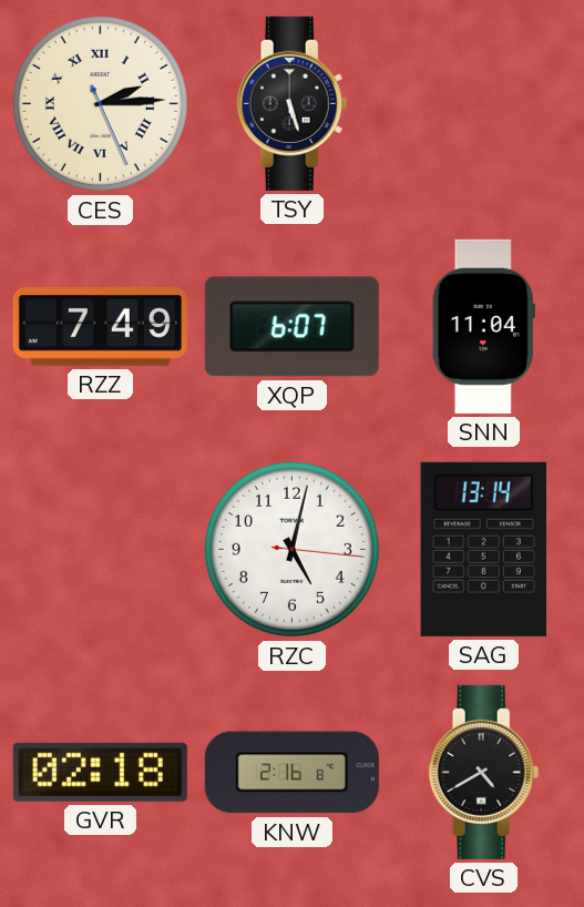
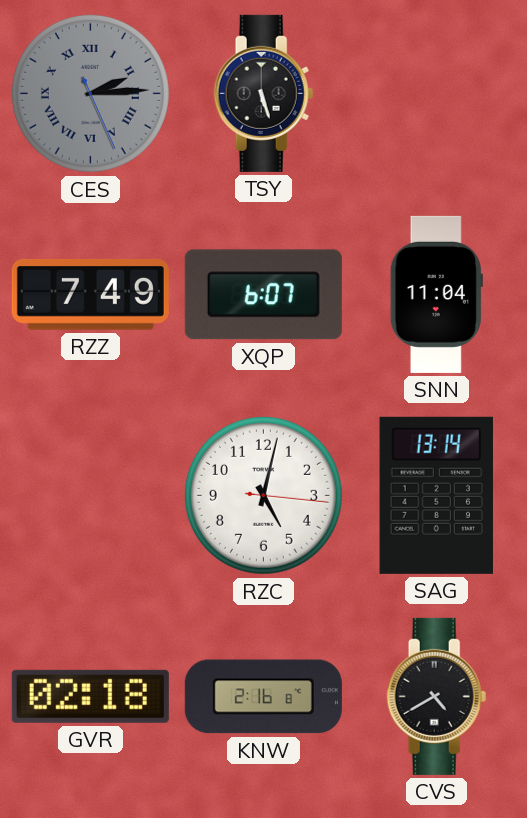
CES dial: cream -> grey
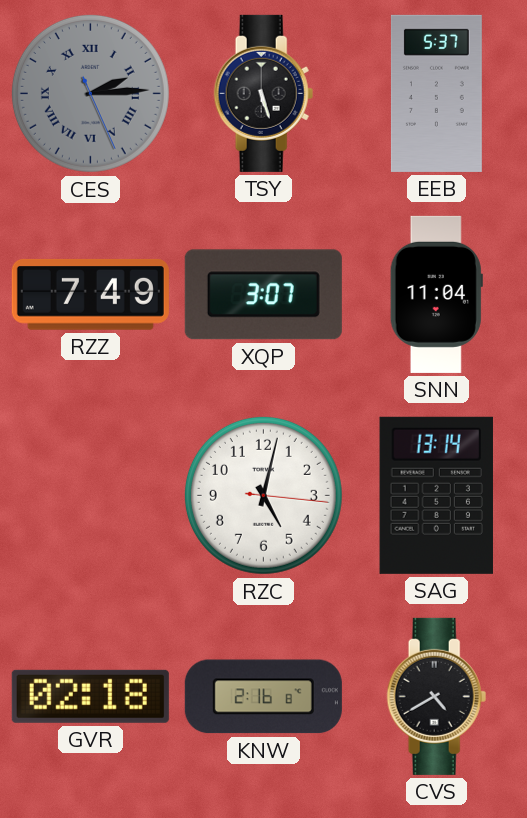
EEB: none -> 5:37
XQP: 6:07 -> 3:07
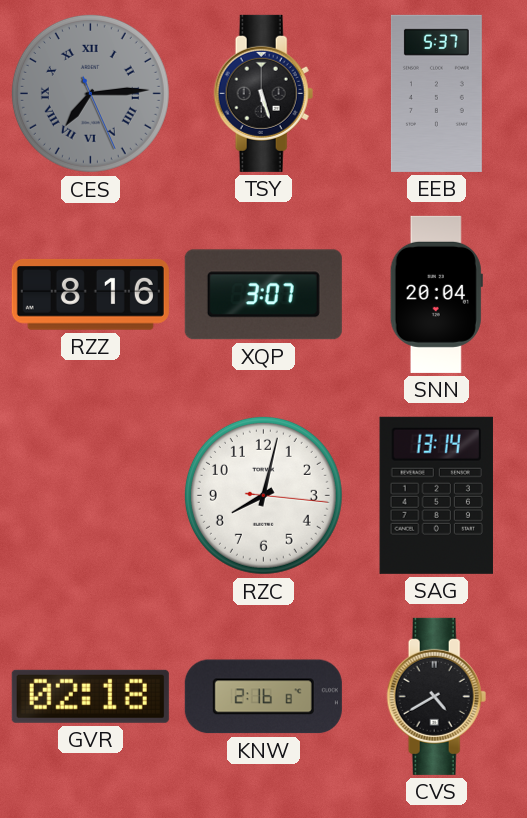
CES: 2:14 -> 7:14
RZZ: 7:49 -> 8:16
SNN: 11:04 -> 20:04
RZC: 5:02 -> 8:02
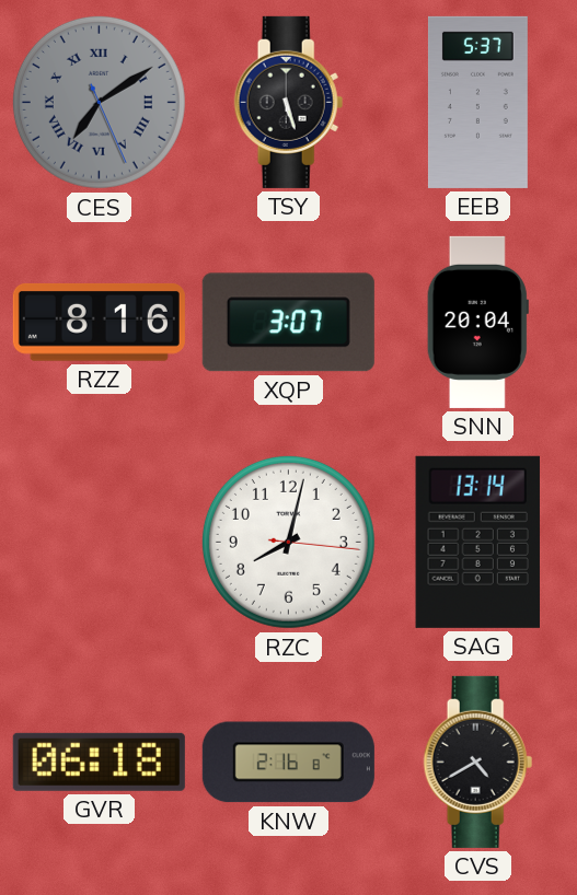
CES: 7:14 -> 7:09
GVR: 02:18 -> 06:18
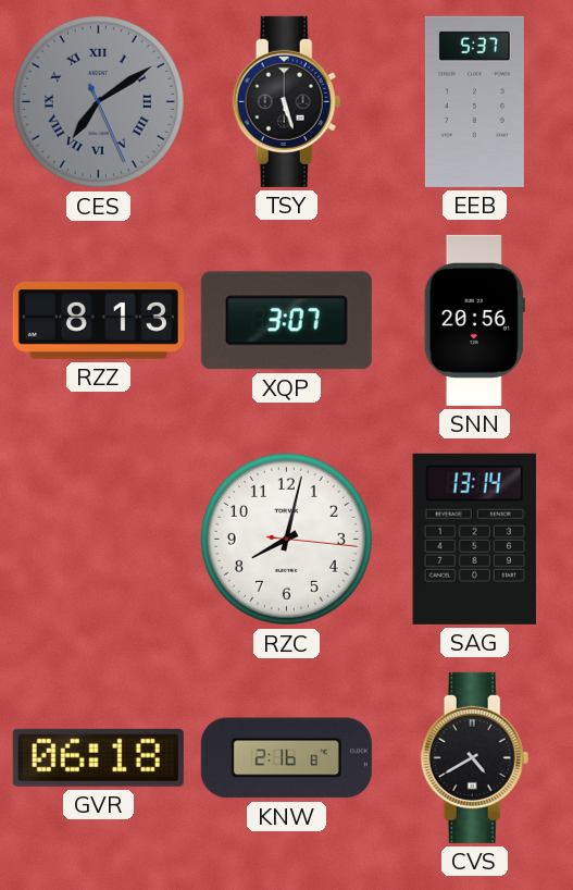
RZZ: 8:16 -> 8:13
SNN: 20:04 -> 20:56
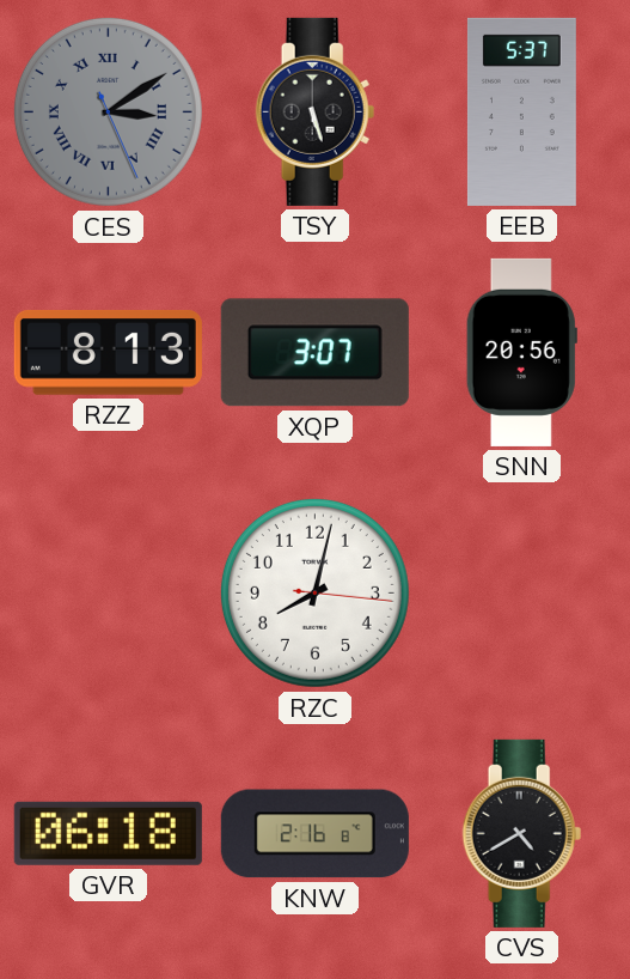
CES: 7:09 -> 3:09
SAG: 13:14 -> none
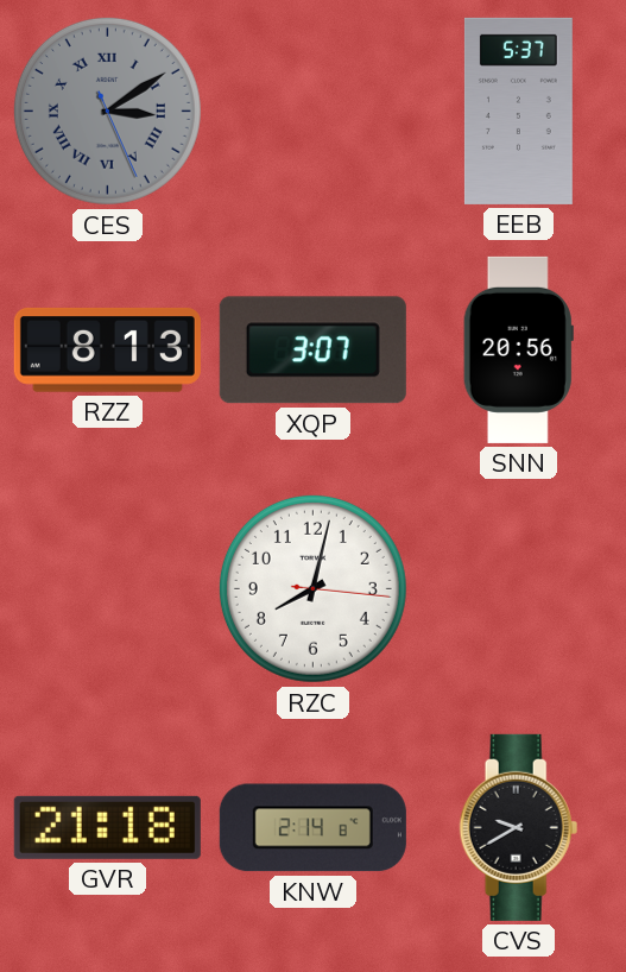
TSY: 5:27 -> none
GVR: 06:18 -> 21:18
KNW: 2:16 -> 2:14
CVS: 4:40 -> 9:40
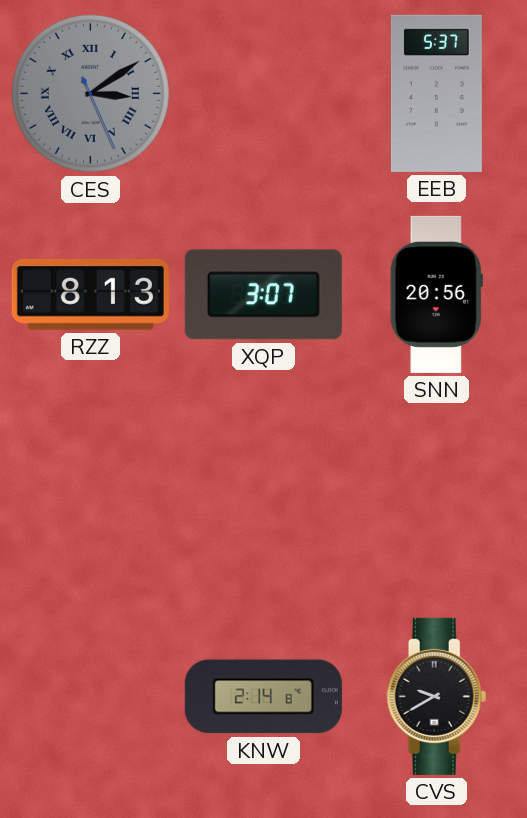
RZC: 8:02 -> none
GVR: 21:18 -> none
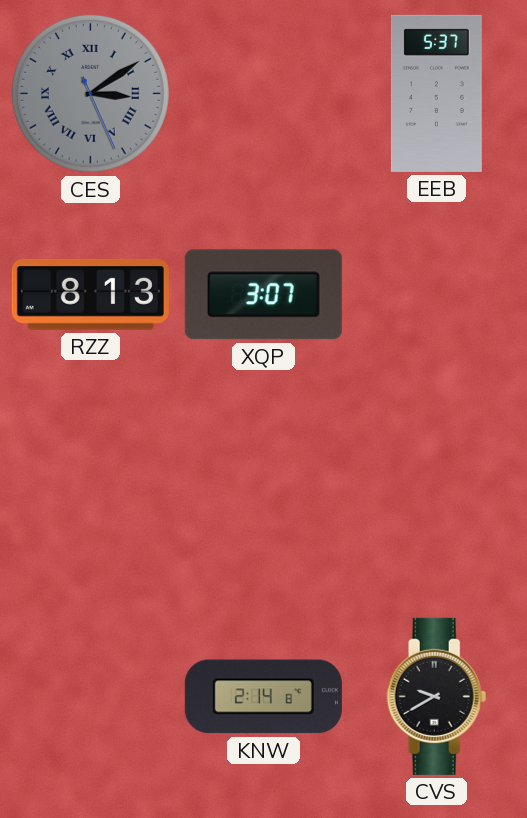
SNN: 20:56 -> none
